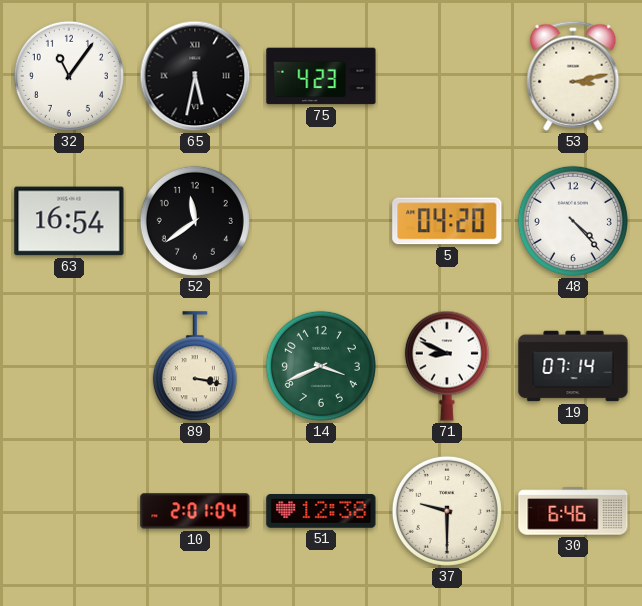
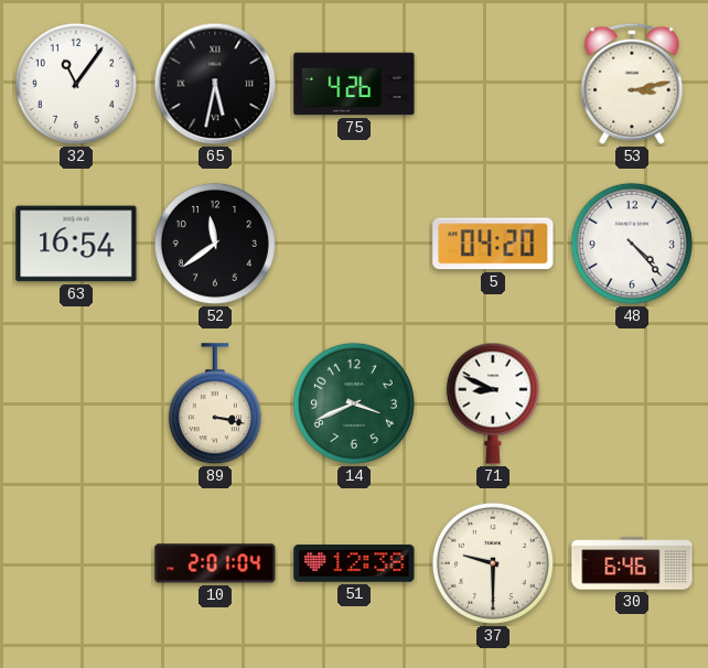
75: 4:23 -> 4:26
19: 07:14 -> none
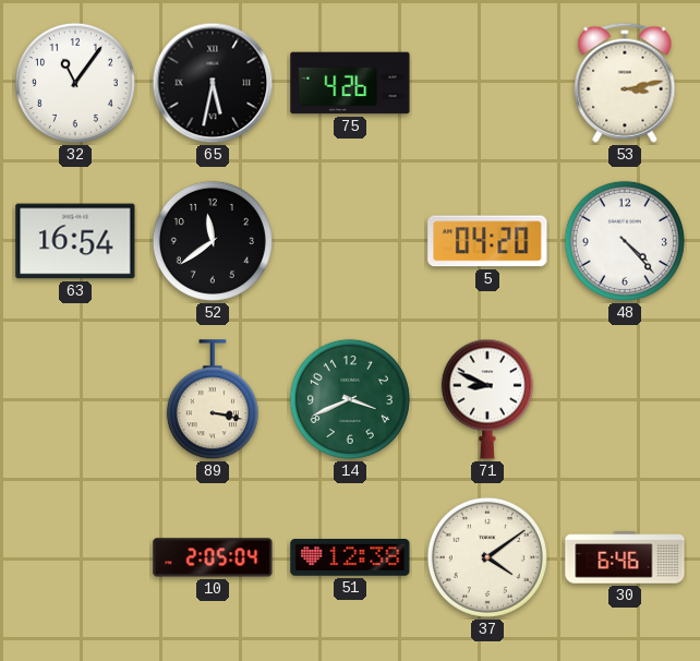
10: 2:01 -> 2:05
37: 9:30 -> 4:09
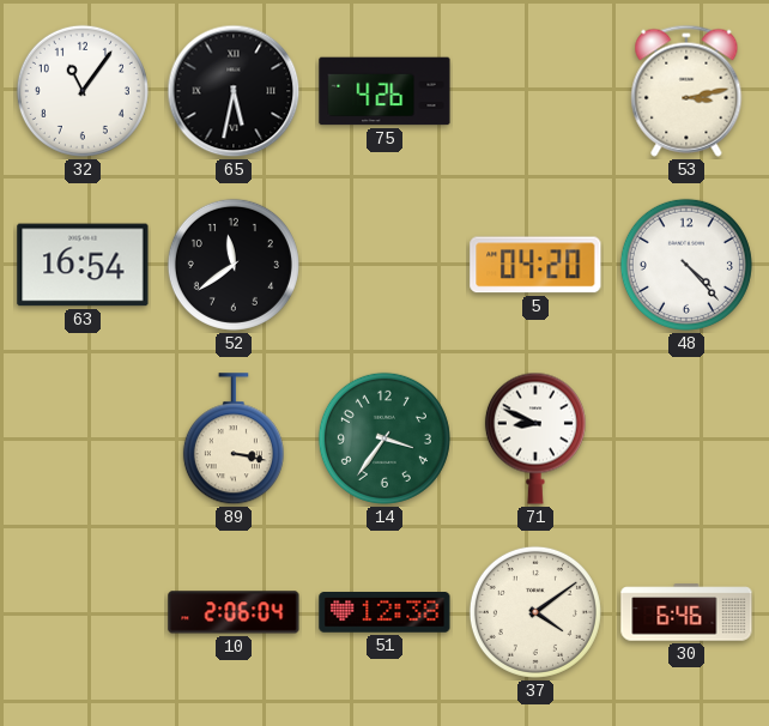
14: 3:41 -> 3:36
10: 2:05 -> 2:06
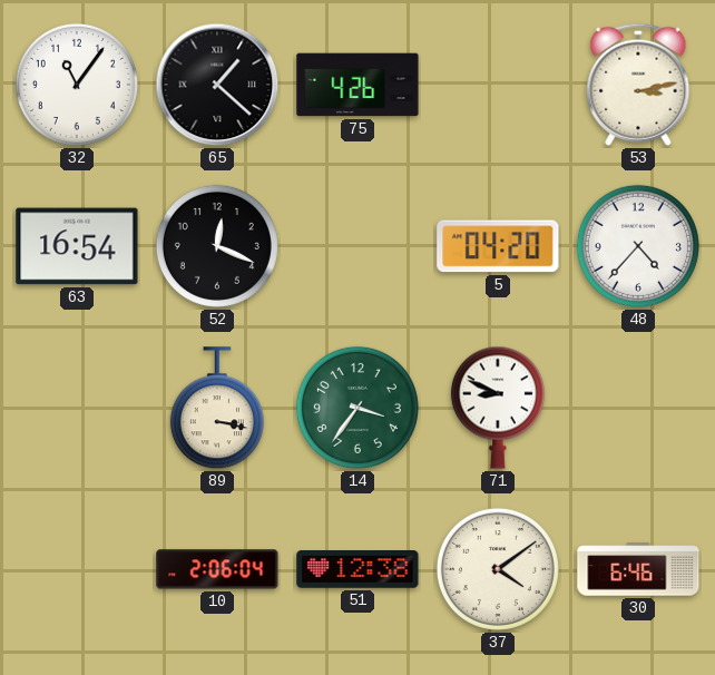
65: 5:32 -> 1:22
52: 11:39 -> 12:19
48: 4:23 -> 4:37
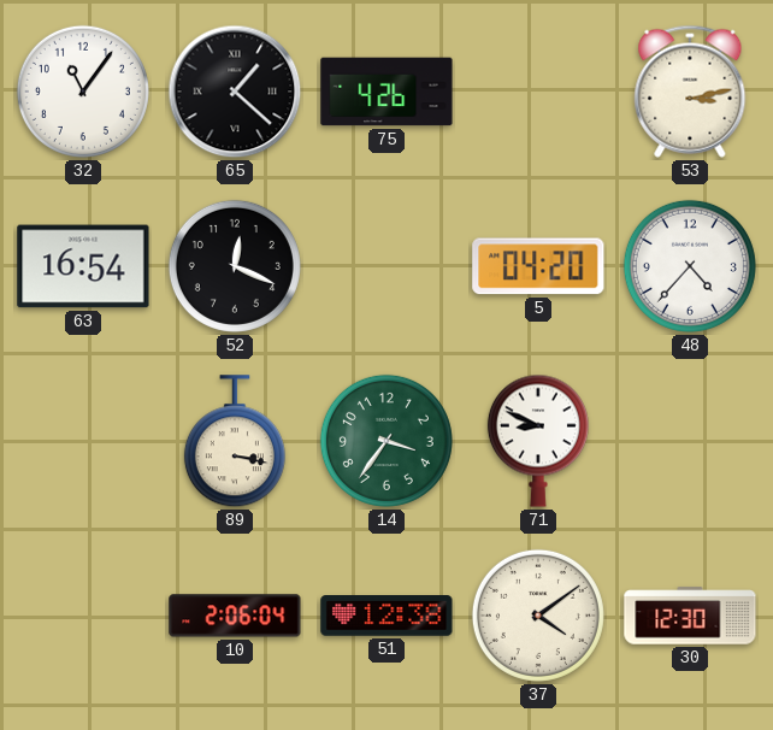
30: 6:46 -> 12:30
